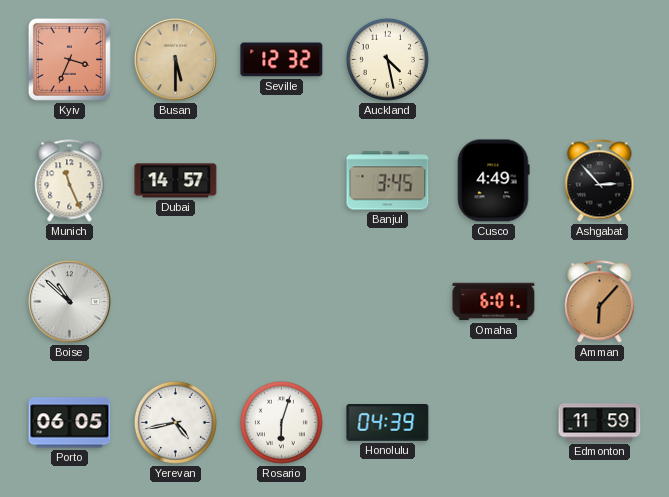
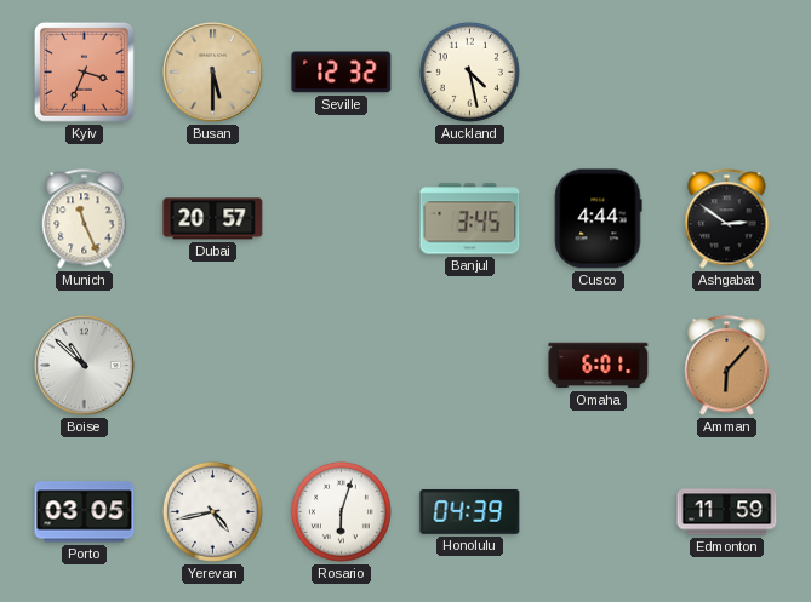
Dubai: 14:57 -> 20:57
Cusco: 4:49 -> 4:44
Ashgabat: 2:53 -> 2:51
Porto: 06:05 -> 03:05
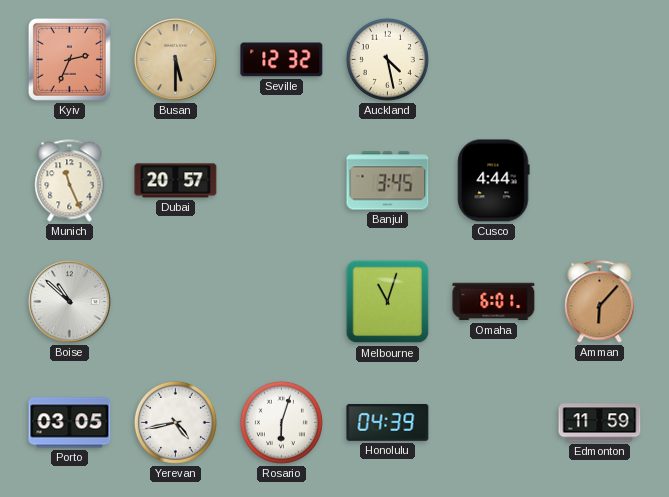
Kyiv: 3:34 -> 2:34
Ashgabat: 2:51 -> none
Melbourne: none -> 11:03
